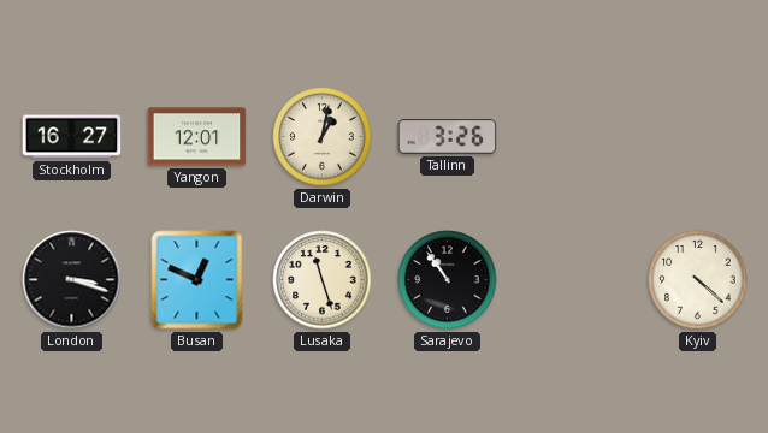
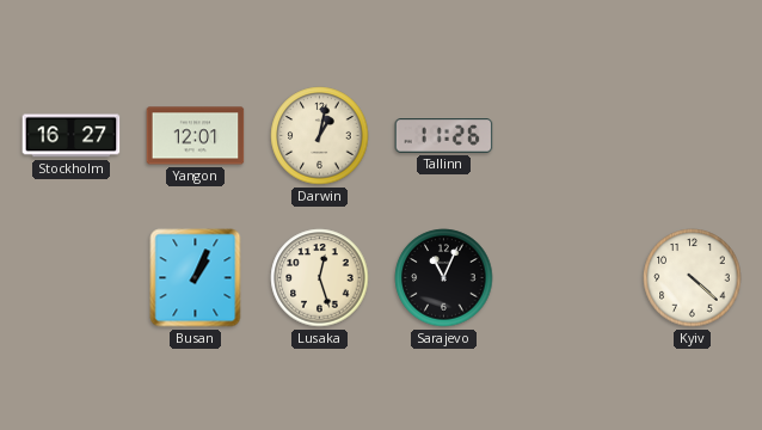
Tallinn: 3:26 -> 11:26
London: 3:18 -> none
Busan: 12:49 -> 1:04
Lusaka: 11:27 -> 12:27
Sarajevo: 10:54 -> 11:04
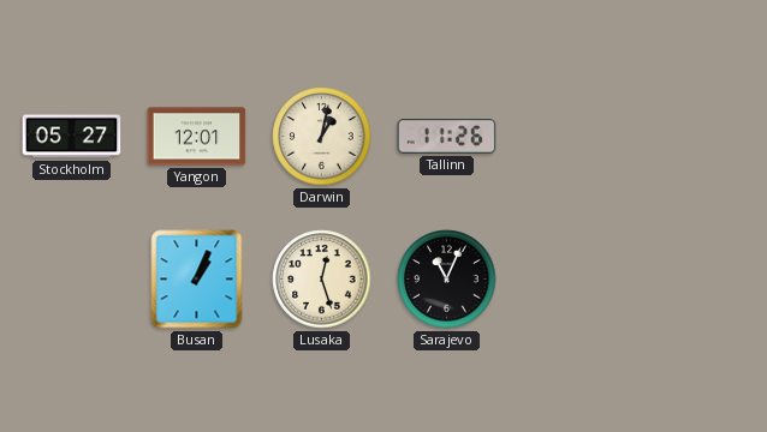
Stockholm: 16:27 -> 05:27
Kyiv: 4:22 -> none
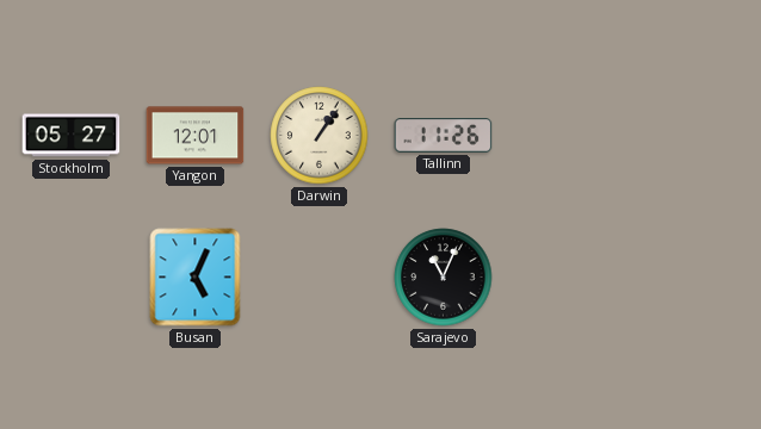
Darwin: 1:02 -> 1:06
Busan: 1:04 -> 5:04
Lusaka: 12:27 -> none
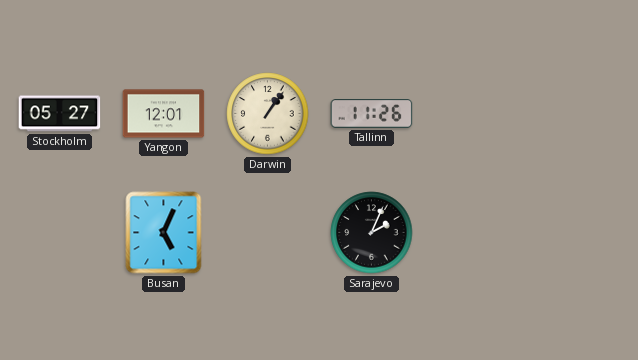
Sarajevo: 11:04 -> 2:04
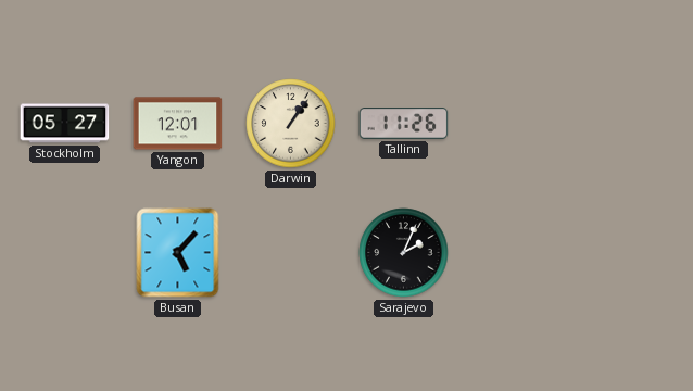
Busan: 5:04 -> 5:07
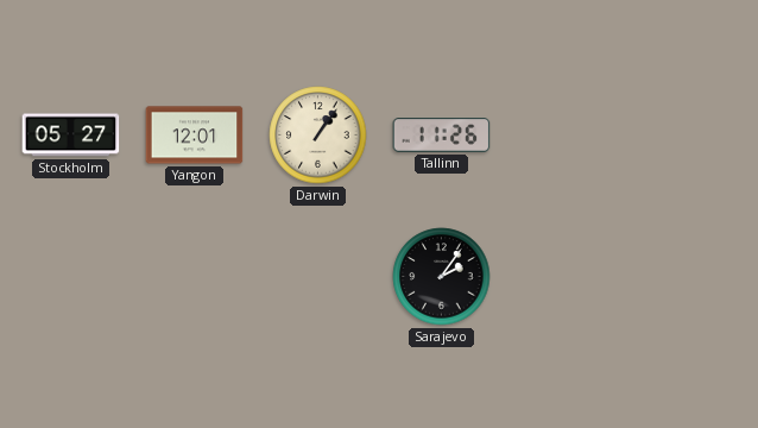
Busan: 5:07 -> none
Sarajevo: 2:04 -> 2:06
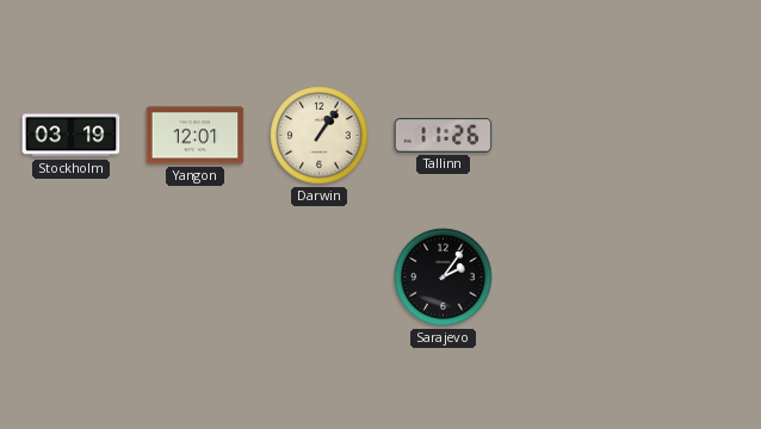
Stockholm: 05:27 -> 03:19
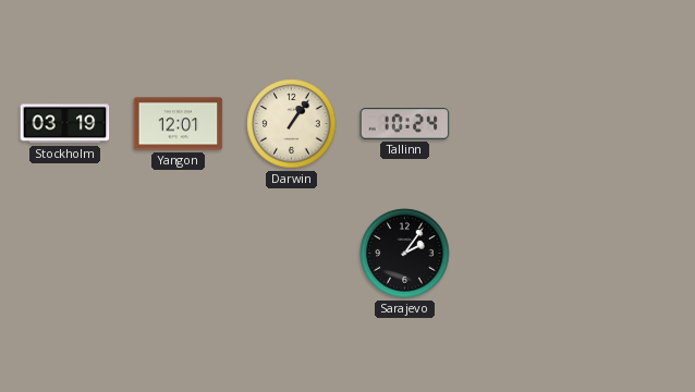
Tallinn: 11:26 -> 10:24
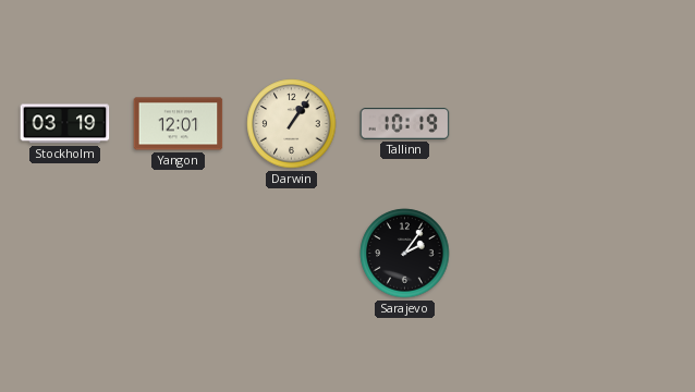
Tallinn: 10:24 -> 10:19
